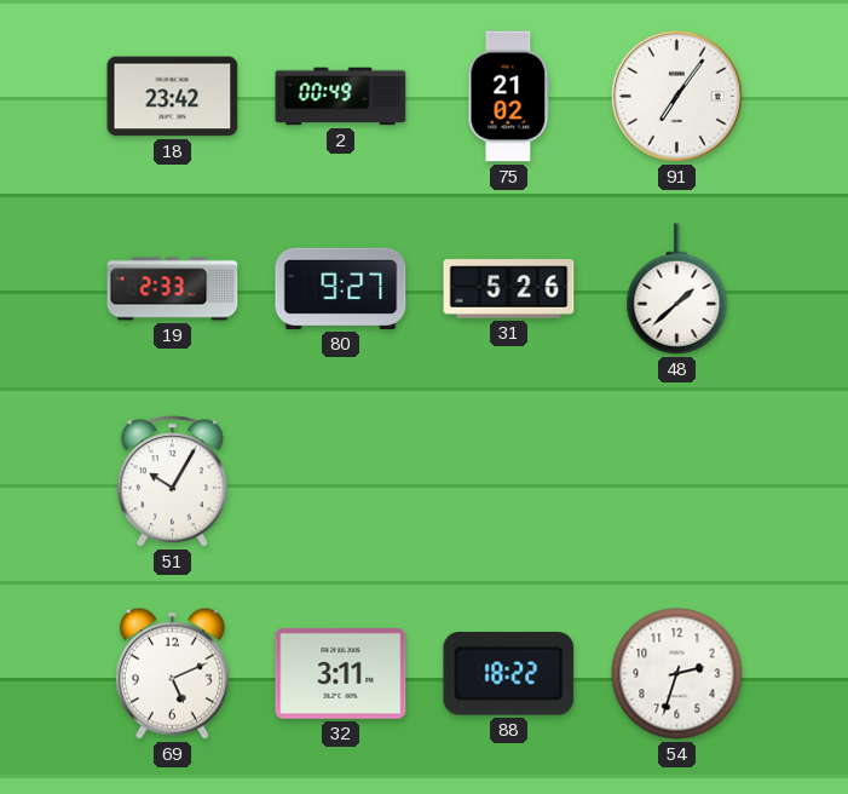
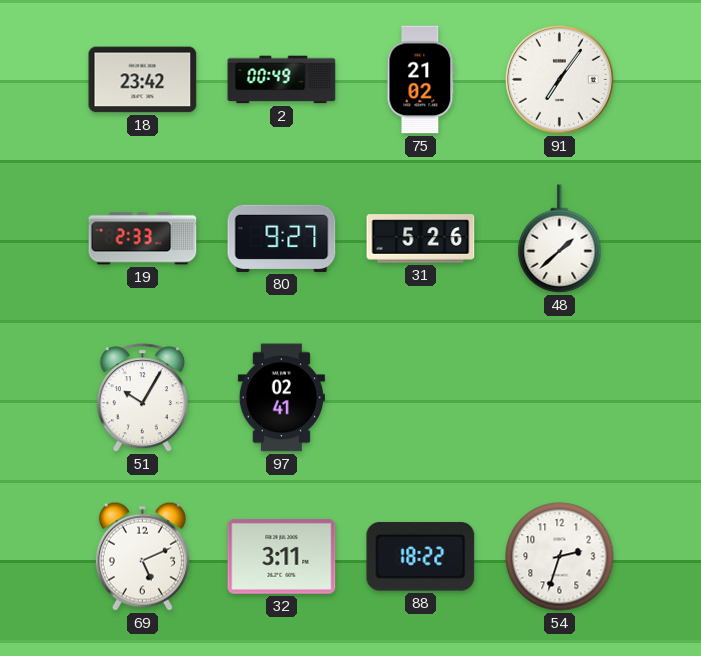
97: none -> 02:41
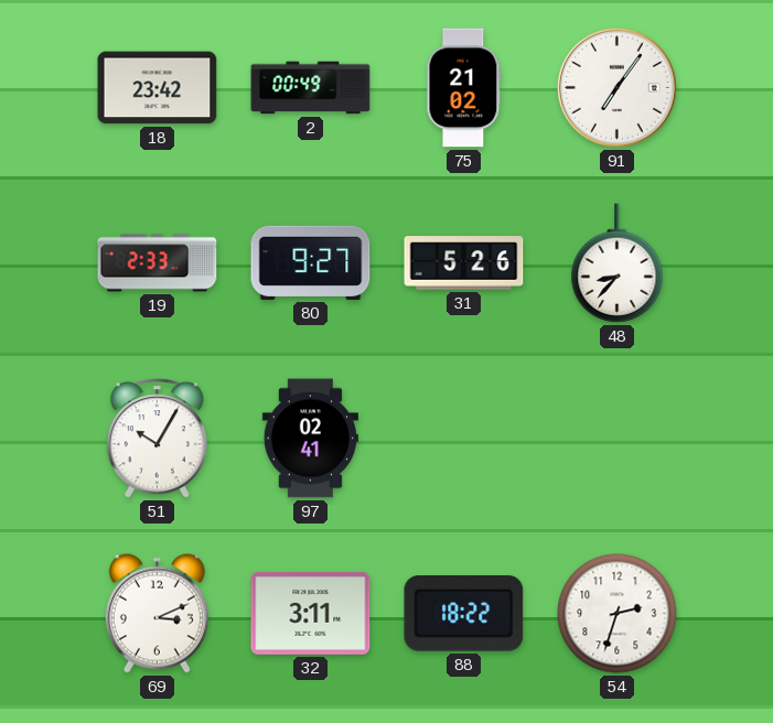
48: 1:38 -> 8:37
69: 5:11 -> 3:11
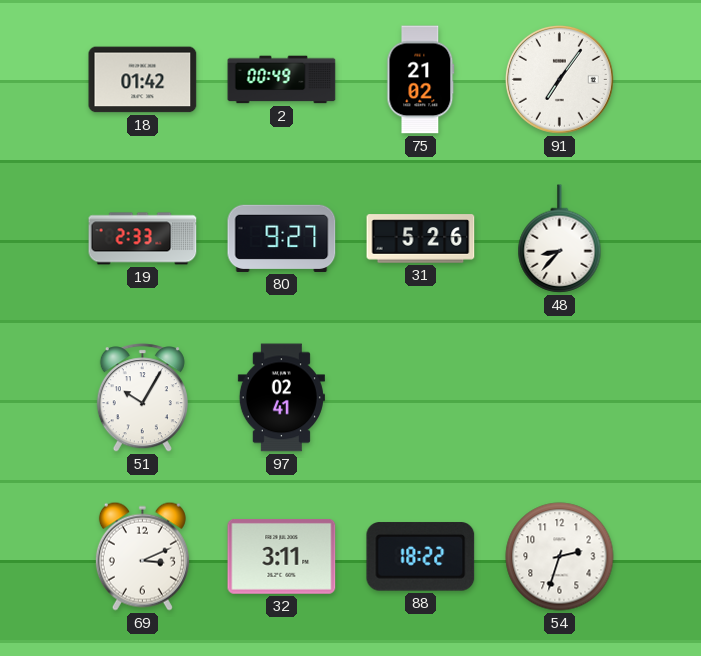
18: 23:42 -> 01:42
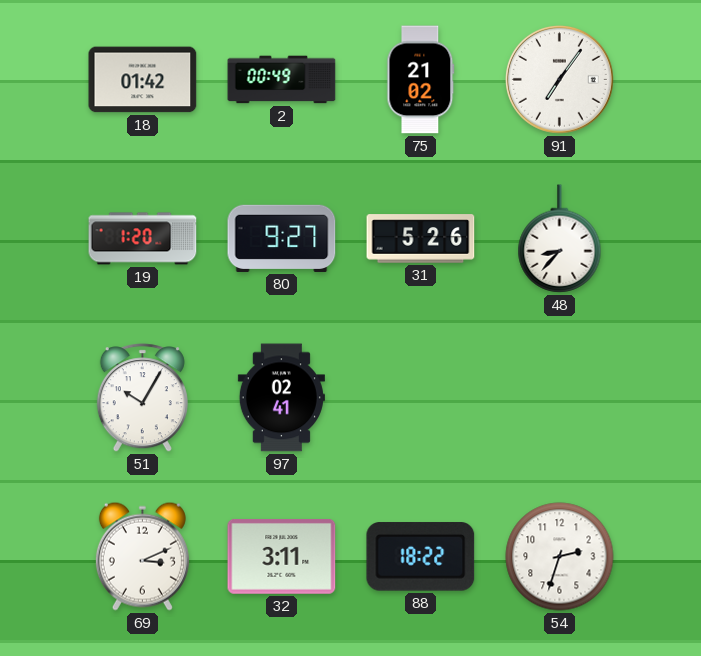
19: 2:33 -> 1:20
